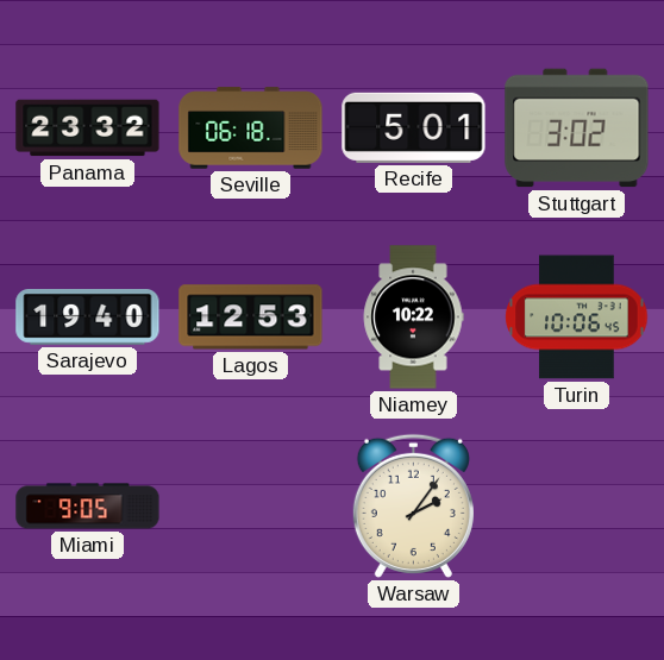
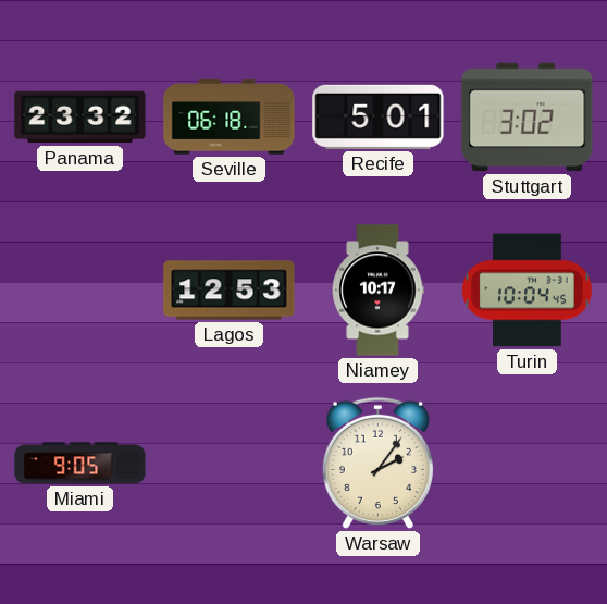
Sarajevo: 19:40 -> none
Niamey: 10:22 -> 10:17
Turin: 10:06 -> 10:04
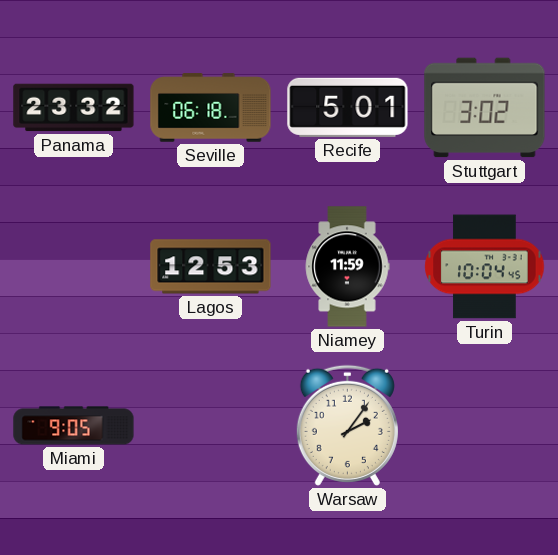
Niamey: 10:17 -> 11:59
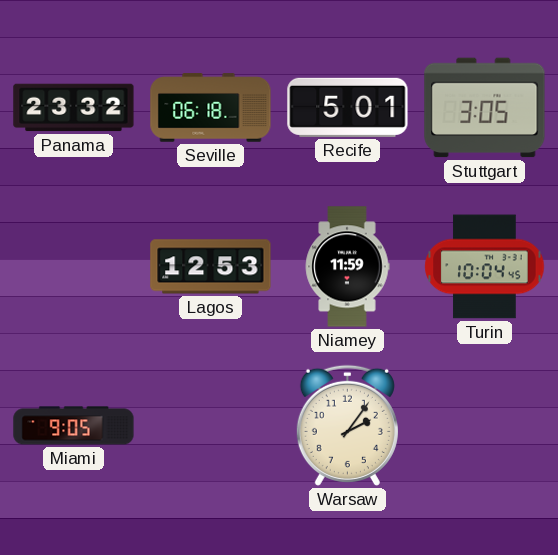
Stuttgart: 3:02 -> 3:05
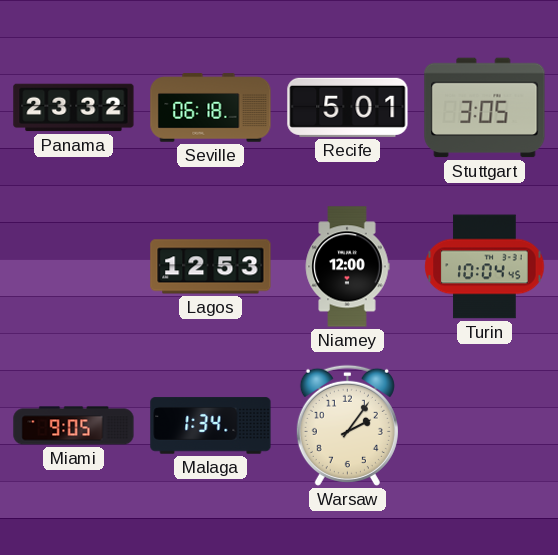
Niamey: 11:59 -> 12:00
Malaga: none -> 1:34
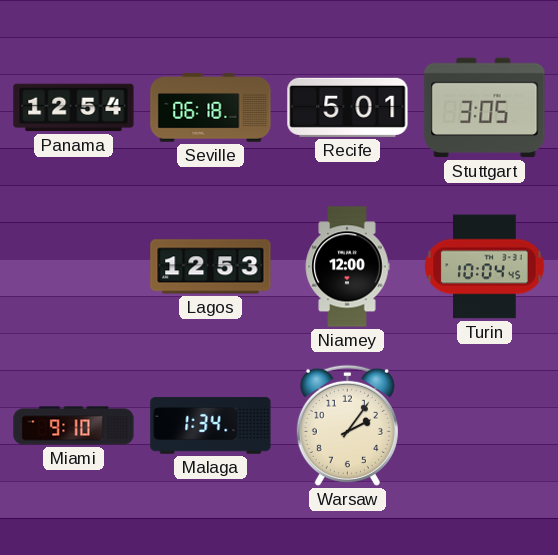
Panama: 23:32 -> 12:54
Miami: 9:05 -> 9:10
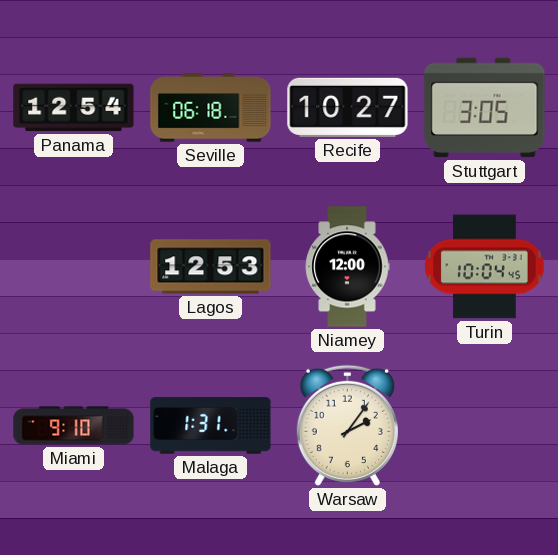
Recife: 5:01 -> 10:27
Malaga: 1:34 -> 1:31
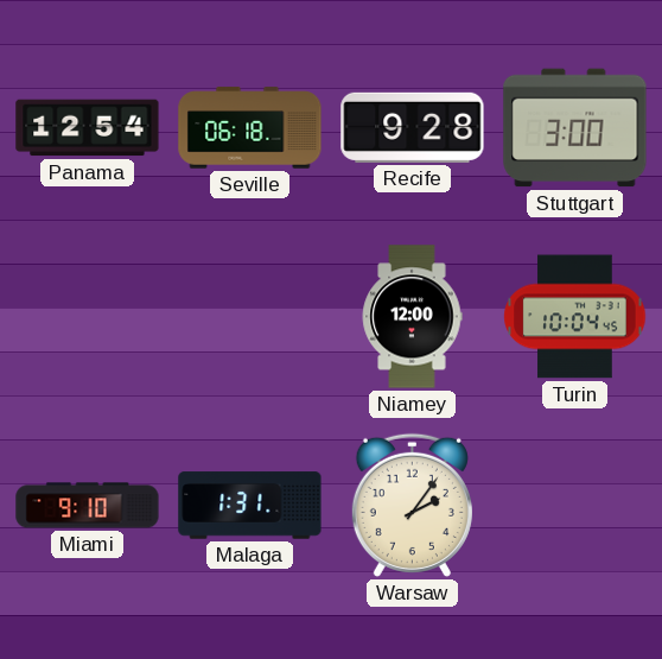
Recife: 10:27 -> 9:28
Stuttgart: 3:05 -> 3:00
Lagos: 12:53 -> none
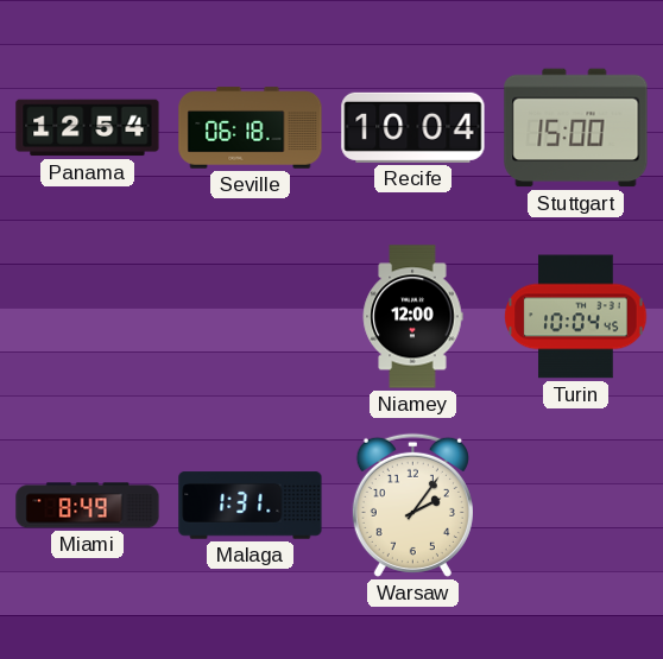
Recife: 9:28 -> 10:04
Stuttgart: 3:00 -> 15:00
Miami: 9:10 -> 8:49
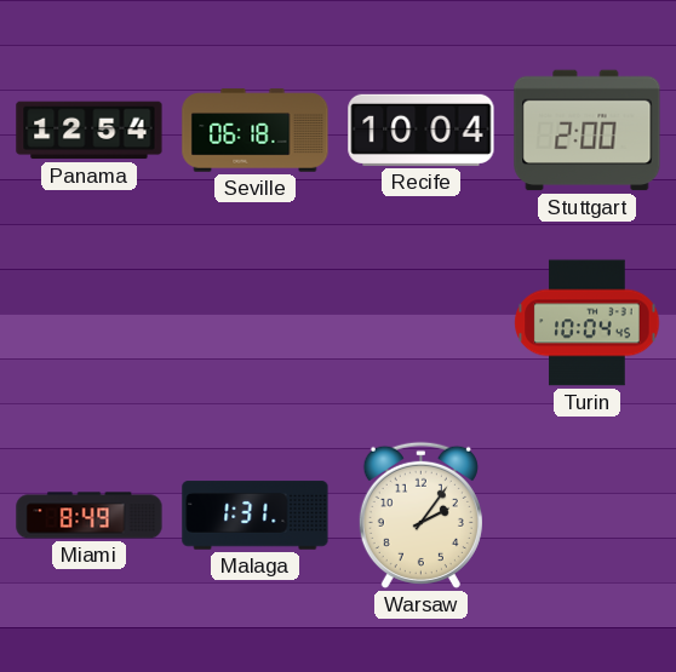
Stuttgart: 15:00 -> 2:00
Niamey: 12:00 -> none
